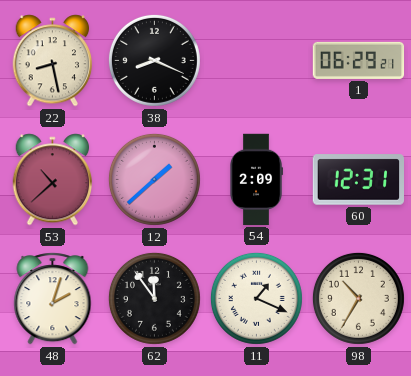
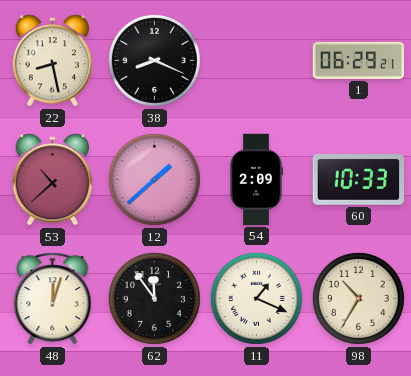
60: 12:31 -> 10:33
48: 2:03 -> 12:03
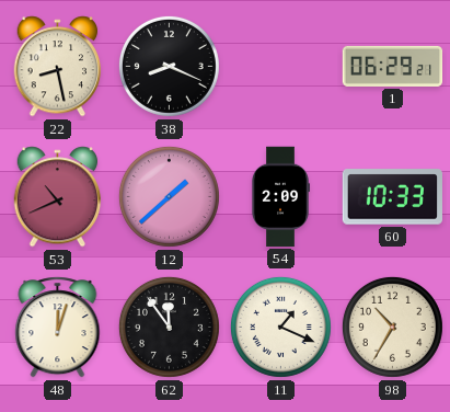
53: 10:38 -> 10:41
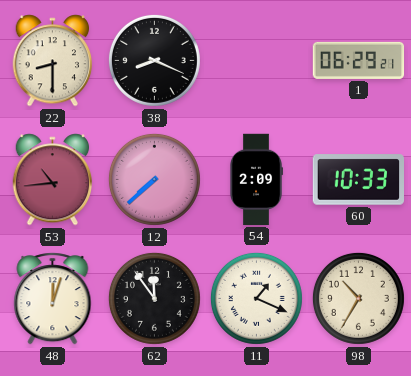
22: 8:28 -> 8:30
53: 10:41 -> 10:44
12: 1:38 -> 7:38
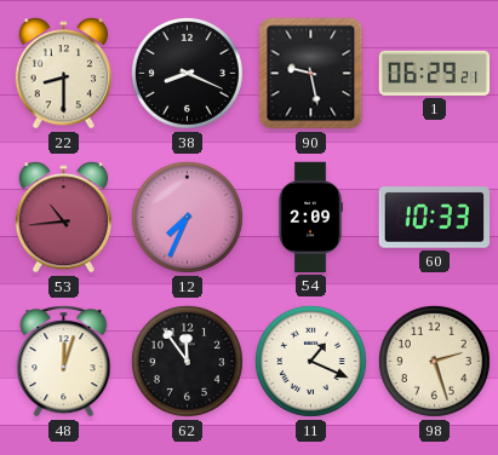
90: none -> 9:28
12: 7:38 -> 7:34
98: 10:35 -> 2:27
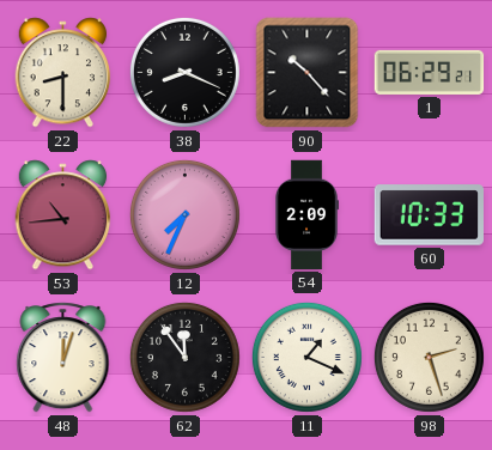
90: 9:28 -> 10:23
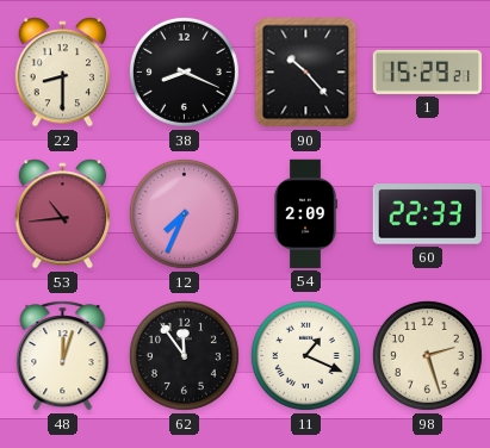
1: 06:29 -> 15:29
60: 10:33 -> 22:33
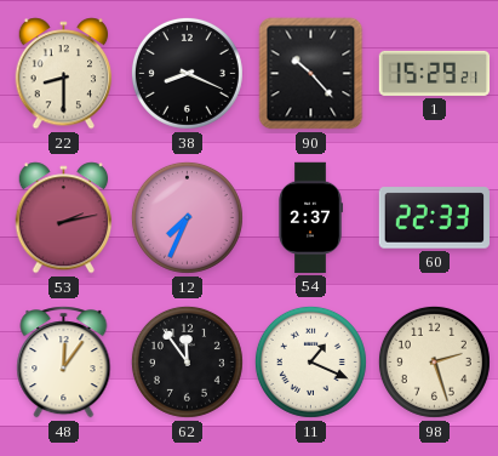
53: 10:44 -> 2:13
54: 2:09 -> 2:37
48: 12:03 -> 12:06
